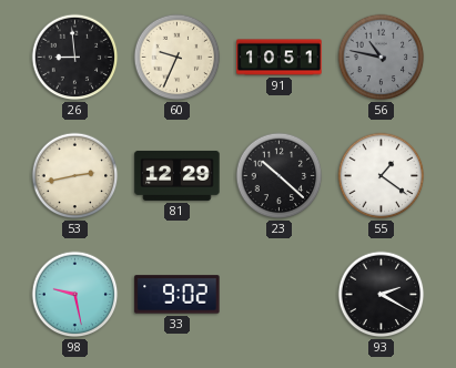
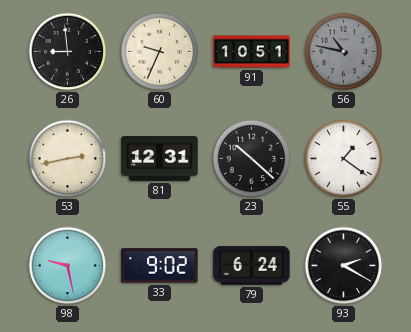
81: 12:29 -> 12:31
79: none -> 6:24
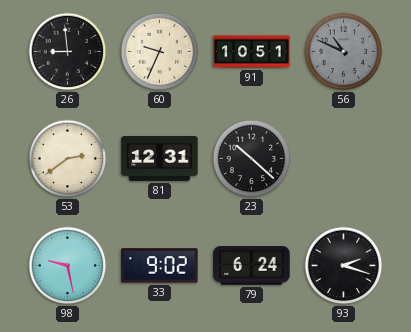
56: 10:47 -> 10:49
53: 2:43 -> 2:39
55: 1:21 -> none
93: 2:20 -> 2:18
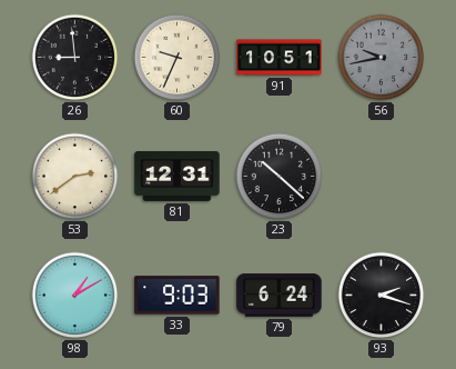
56: 10:49 -> 9:43
98: 9:28 -> 1:10
33: 9:02 -> 9:03
